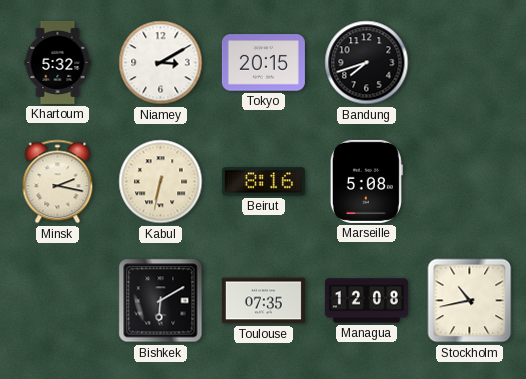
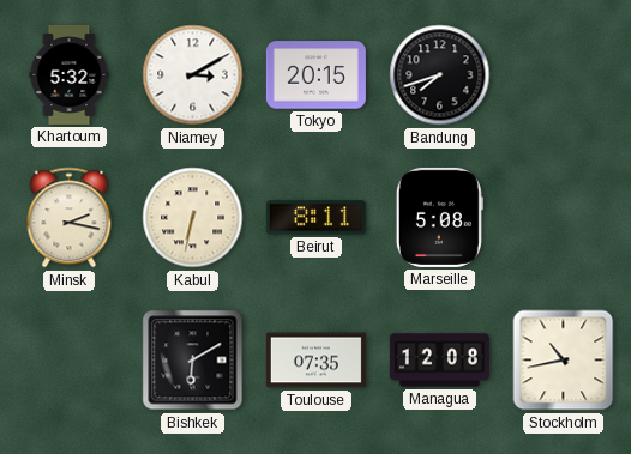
Beirut: 8:16 -> 8:11
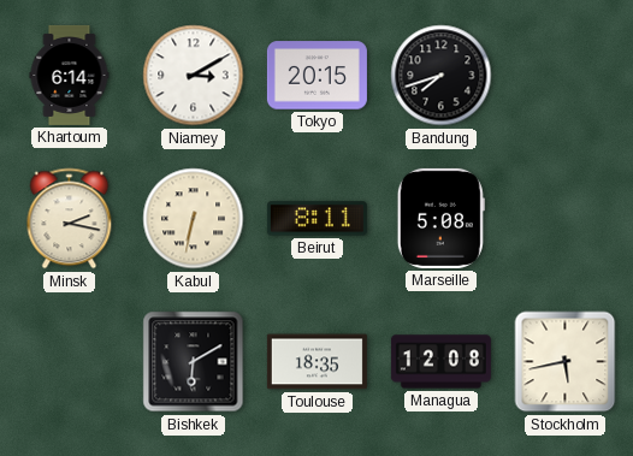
Khartoum: 5:32 -> 6:14
Toulouse: 07:35 -> 18:35
Stockholm: 10:43 -> 5:43
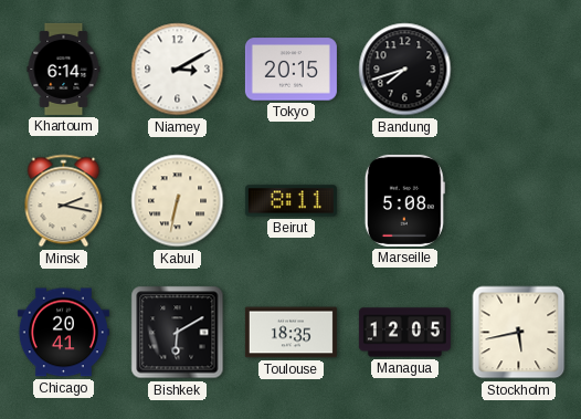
Chicago: none -> 20:41
Managua: 12:08 -> 12:05
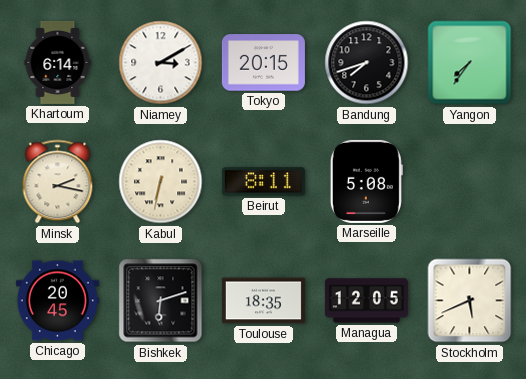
Yangon: none -> 7:36
Chicago: 20:41 -> 20:45
Bishkek: 6:10 -> 6:12
Stockholm: 5:43 -> 5:41
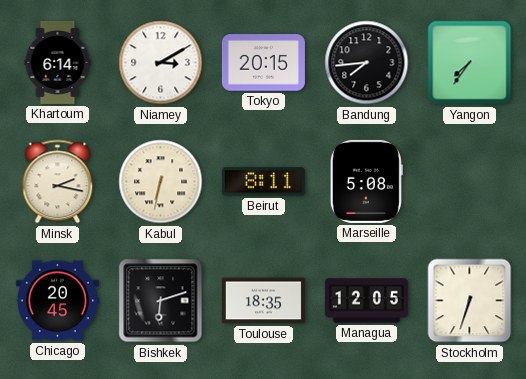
Bandung: 7:42 -> 7:44
Stockholm: 5:41 -> 6:33
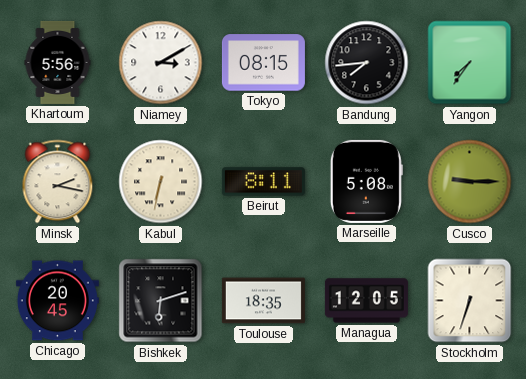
Khartoum: 6:14 -> 5:56
Tokyo: 20:15 -> 08:15
Cusco: none -> 9:15
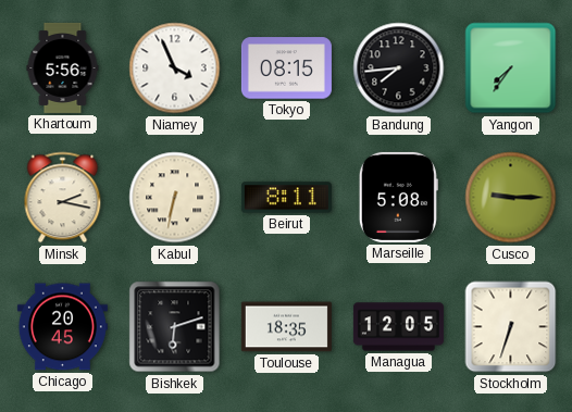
Niamey: 3:10 -> 3:56
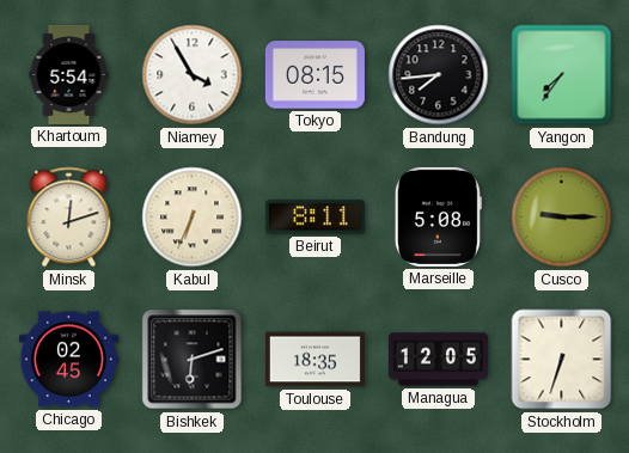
Khartoum: 5:56 -> 5:54
Niamey: 3:56 -> 3:55
Minsk: 2:17 -> 12:12
Kabul: 6:32 -> 6:34
Chicago: 20:45 -> 02:45
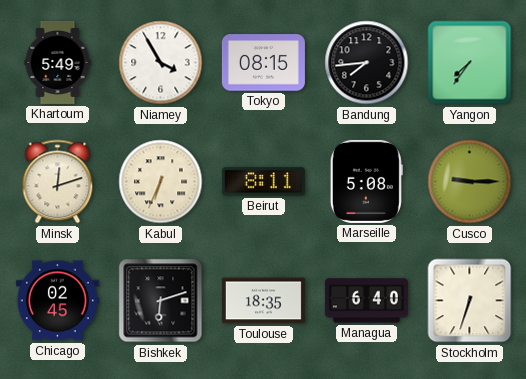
Khartoum: 5:54 -> 5:49
Managua: 12:05 -> 6:40
